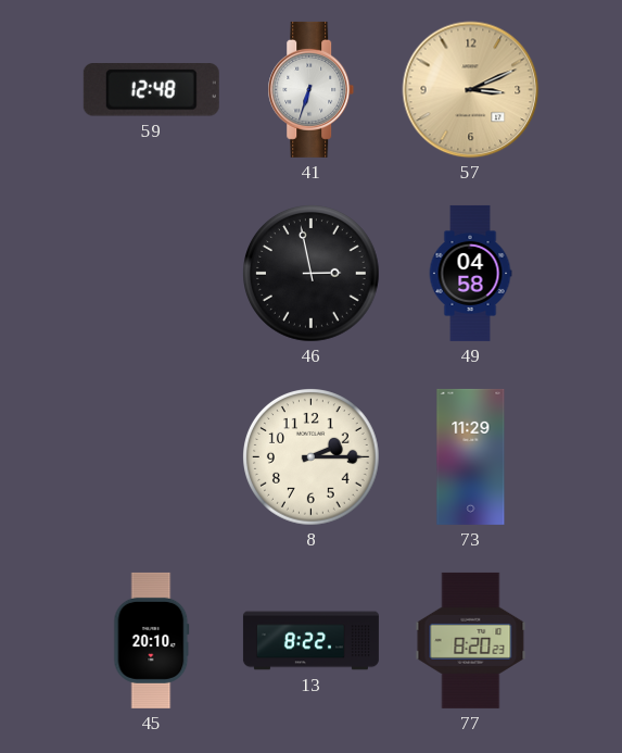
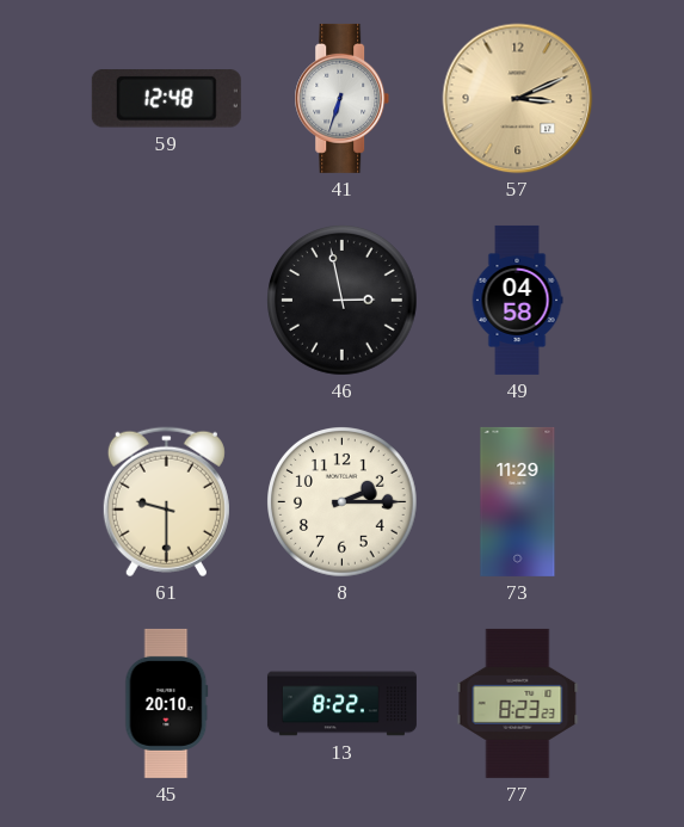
61: none -> 9:30
77: 8:20 -> 8:23
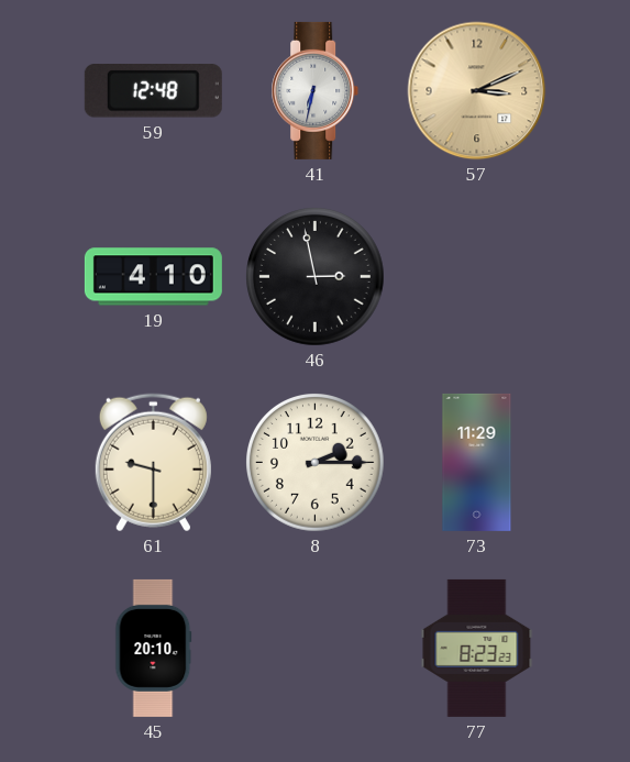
41: 6:33 -> 6:32
19: none -> 4:10
49: 04:58 -> none
13: 8:22 -> none
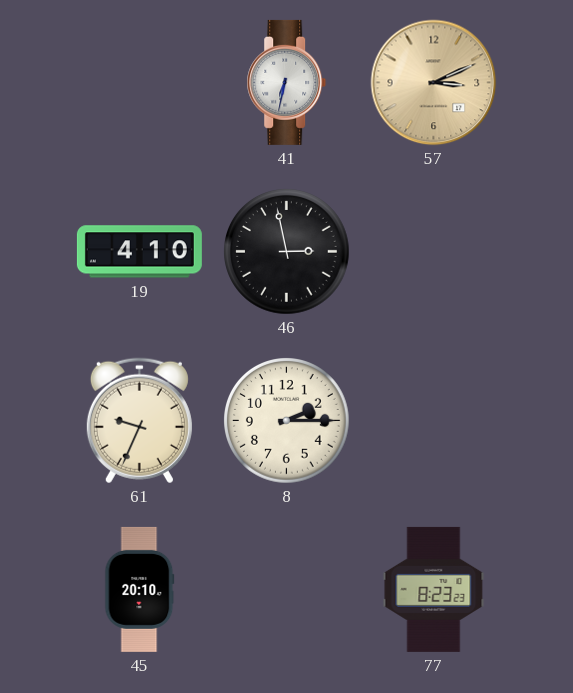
59: 12:48 -> none
61: 9:30 -> 9:34
73: 11:29 -> none
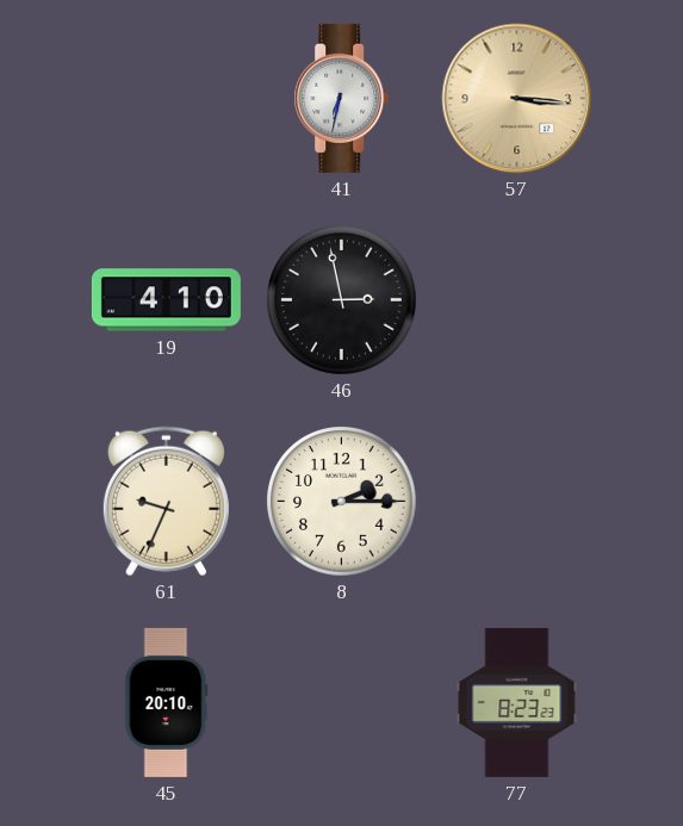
57: 3:11 -> 3:16
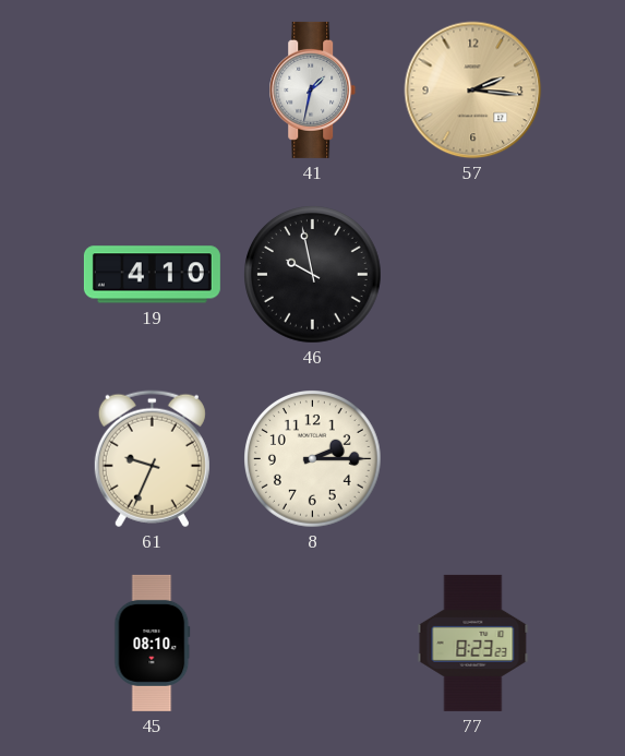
41: 6:32 -> 1:32
57: 3:16 -> 2:16
46: 2:58 -> 9:58
45: 20:10 -> 08:10
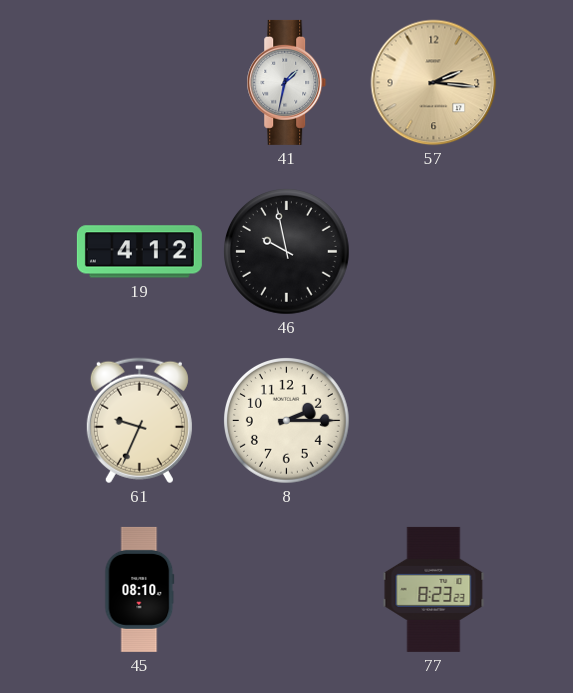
19: 4:10 -> 4:12
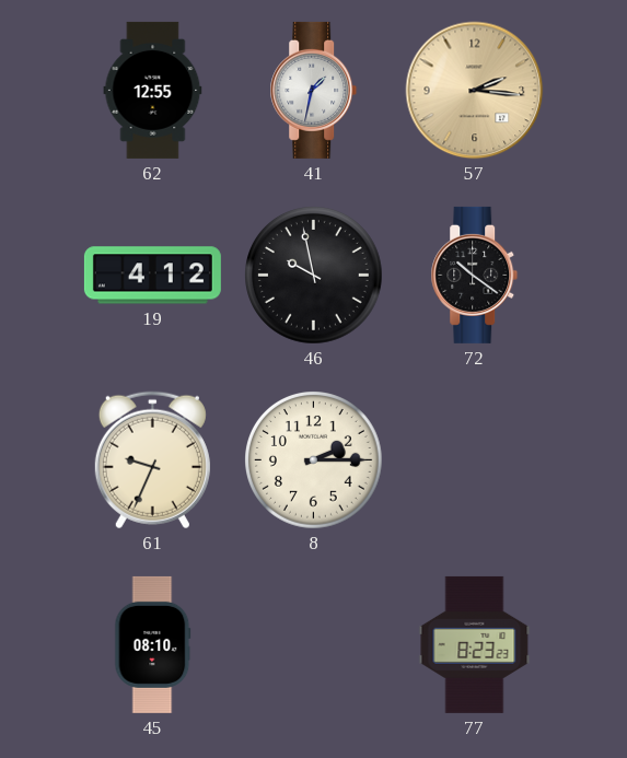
62: none -> 12:55
72: none -> 10:21
